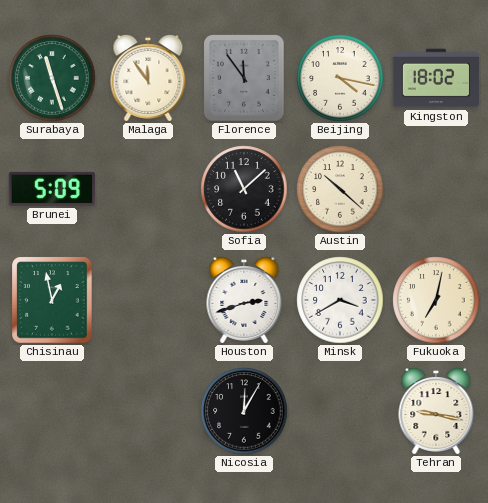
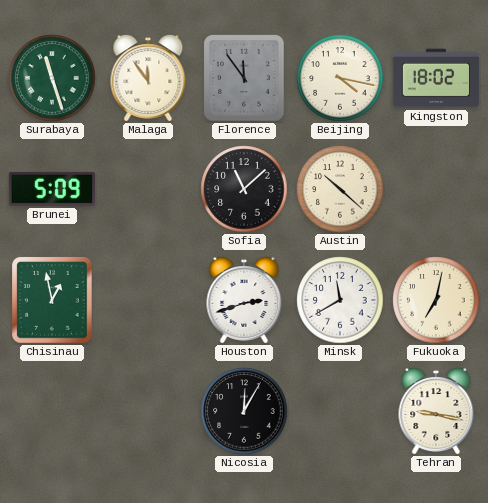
Minsk: 3:40 -> 11:40
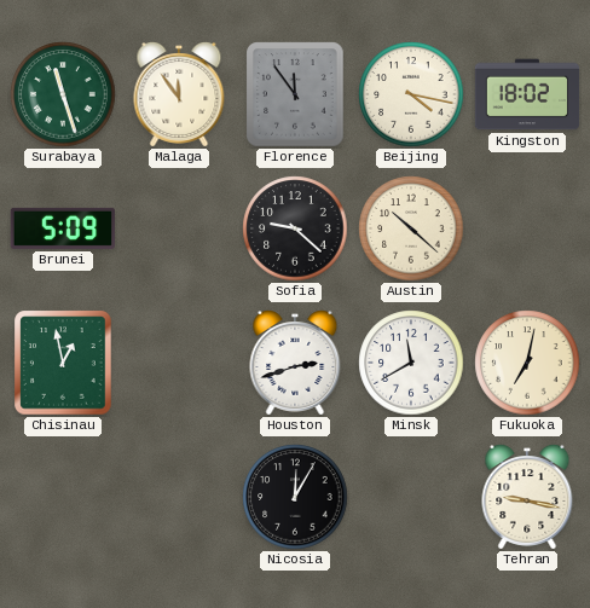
Sofia: 11:08 -> 9:22
